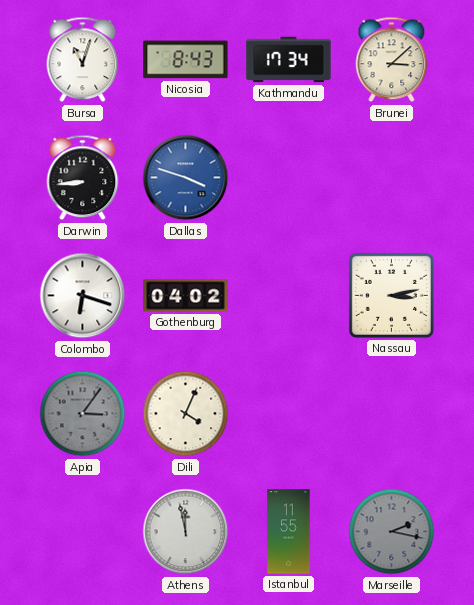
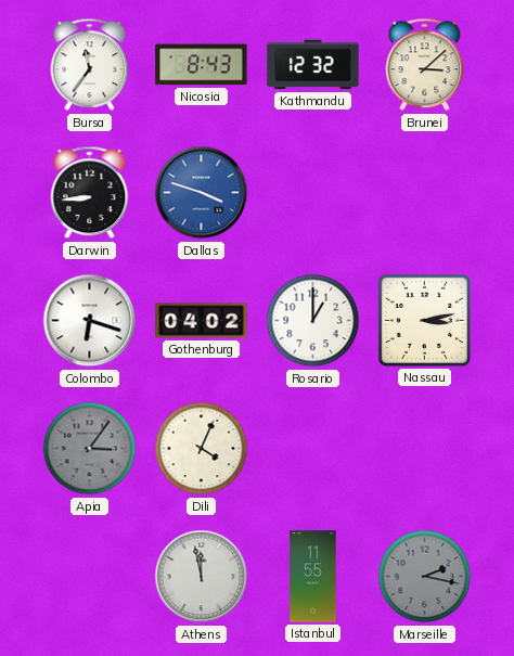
Bursa: 11:03 -> 11:36
Kathmandu: 17:34 -> 12:32
Rosario: none -> 1:00
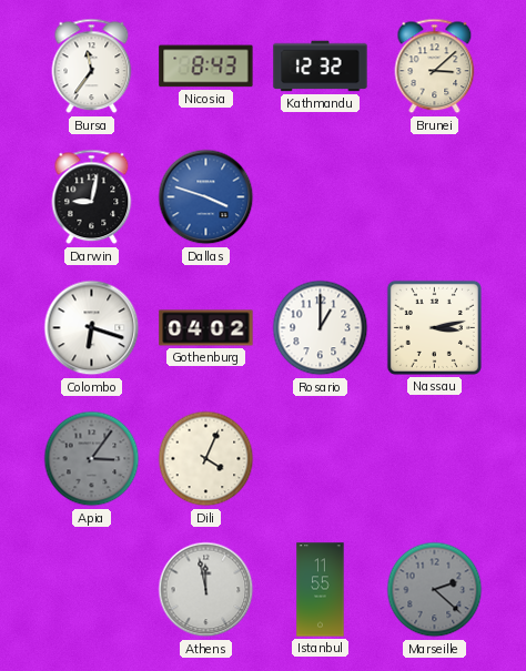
Darwin: 8:44 -> 9:02
Marseille: 2:17 -> 2:22
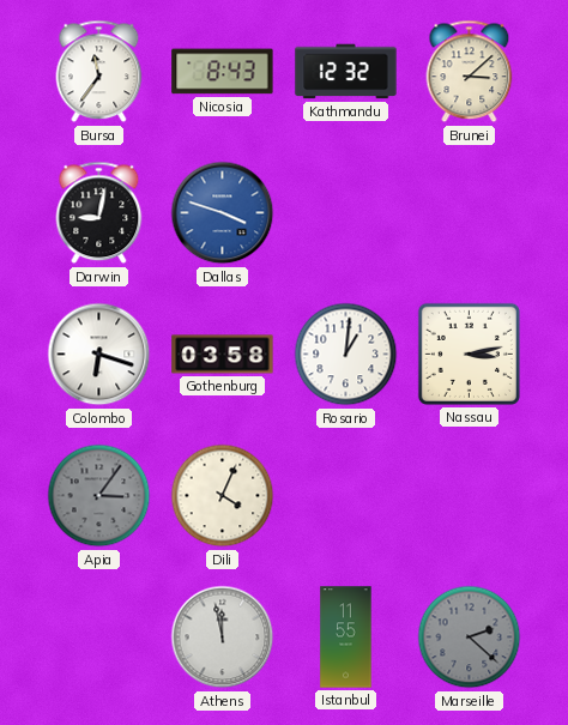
Gothenburg: 04:02 -> 03:58
Rosario: 1:00 -> 1:01
